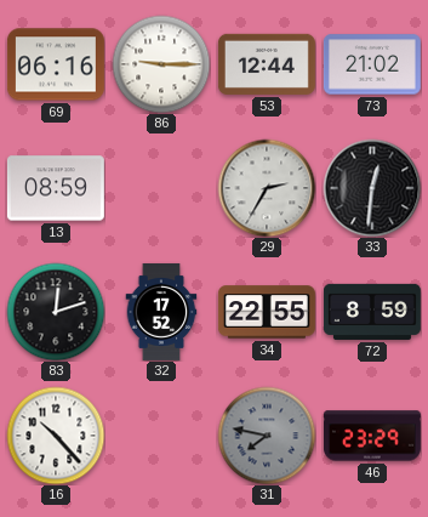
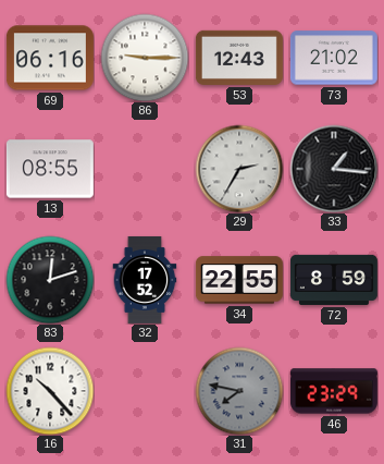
53: 12:44 -> 12:43
13: 08:59 -> 08:55
33: 12:31 -> 1:16
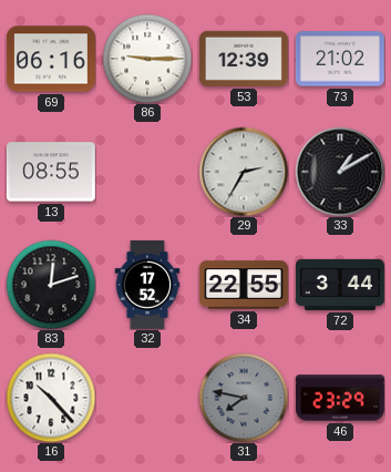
53: 12:43 -> 12:39
33: 1:16 -> 1:10
72: 8:59 -> 3:44
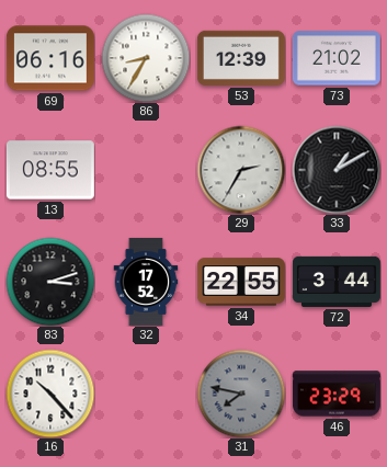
86: 9:15 -> 8:35
83: 12:12 -> 3:12
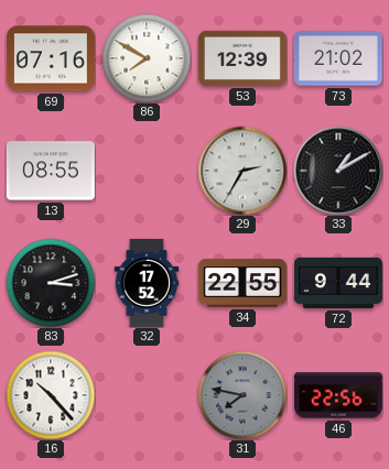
69: 06:16 -> 07:16
86: 8:35 -> 7:50
72: 3:44 -> 9:44
46: 23:29 -> 22:56
